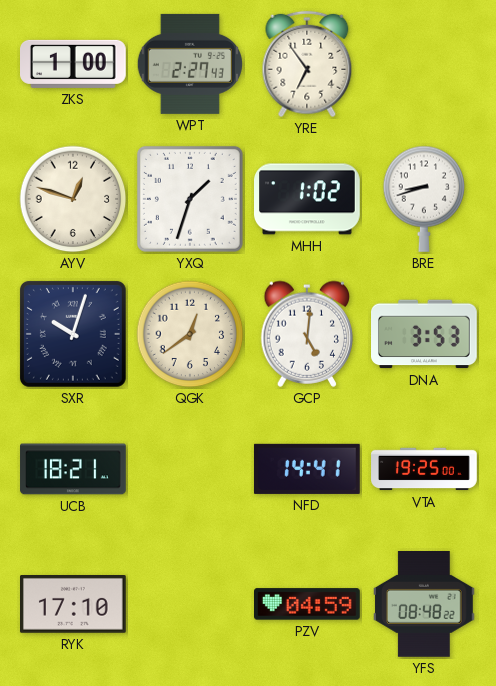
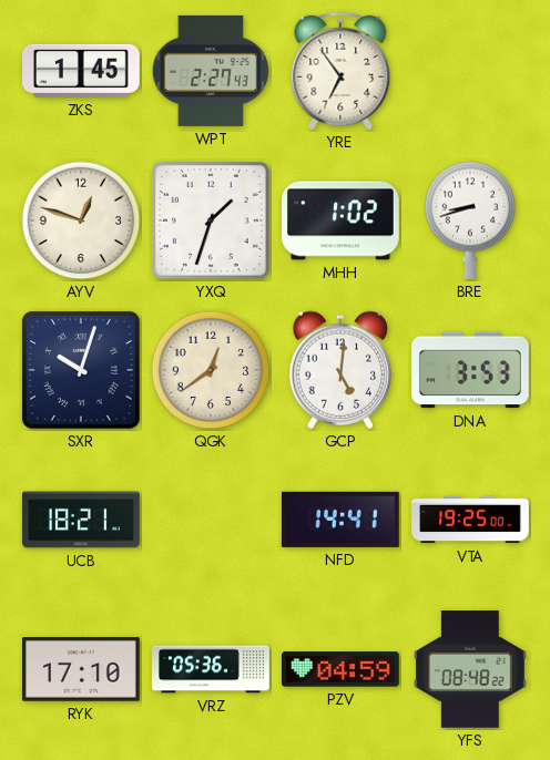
ZKS: 1:00 -> 1:45
VRZ: none -> 05:36
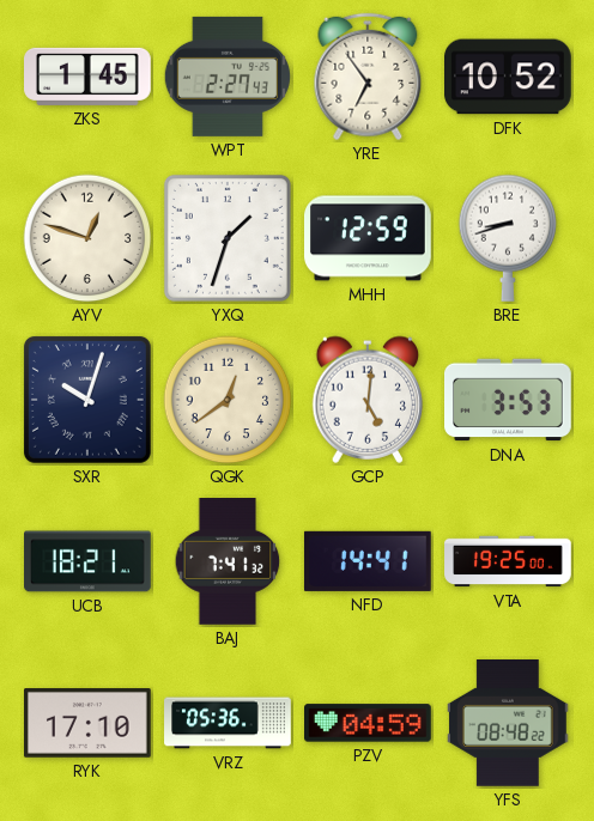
DFK: none -> 10:52
MHH: 1:02 -> 12:59
BAJ: none -> 7:41
